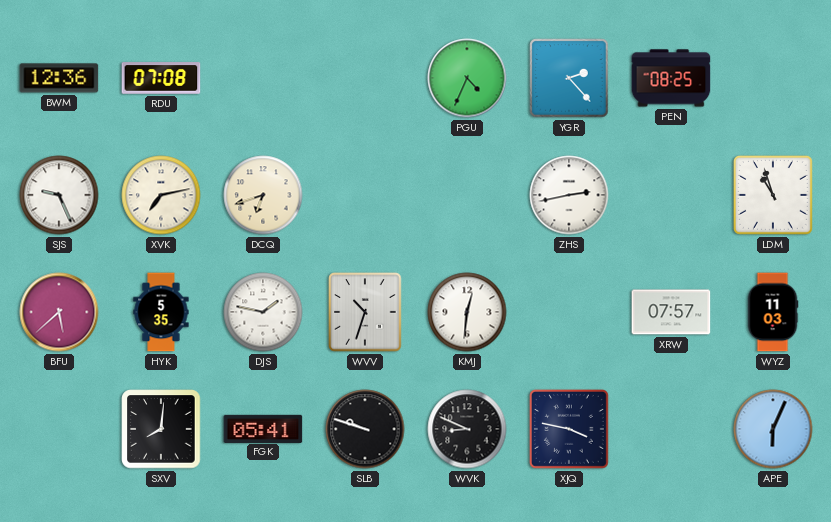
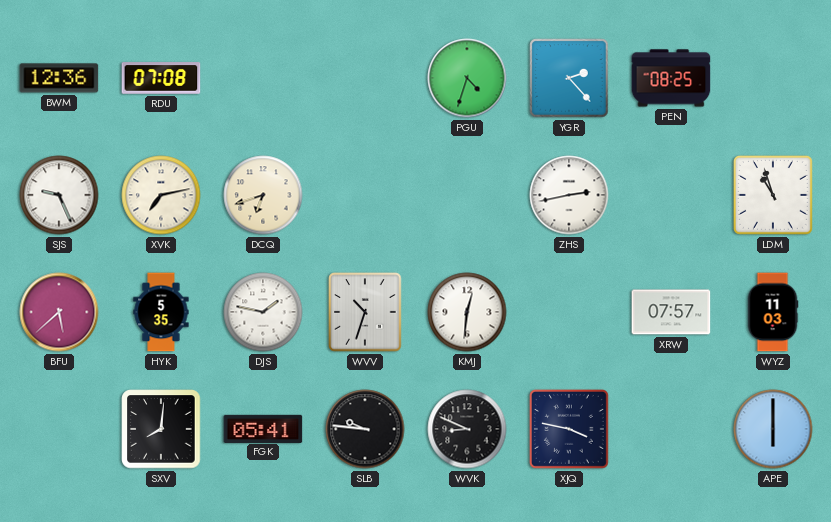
PGU: 4:34 -> 4:33
SLB: 9:48 -> 9:46
APE: 6:04 -> 6:00
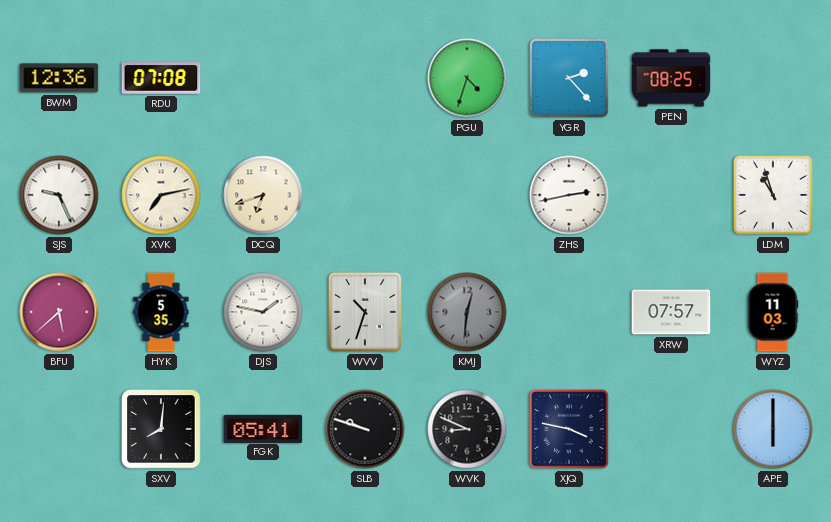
KMJ dial: white -> grey
SLB: 9:46 -> 9:48
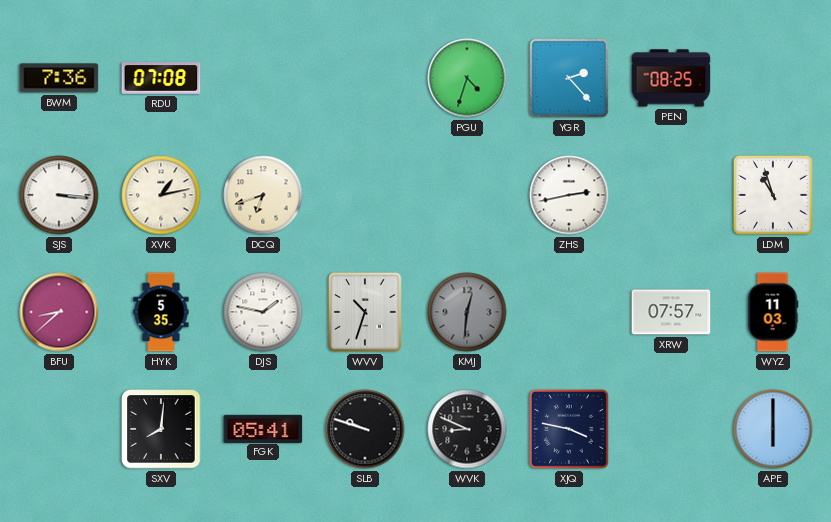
BWM: 12:36 -> 7:36
SJS: 9:26 -> 3:16
XVK: 7:13 -> 1:13
BFU: 5:38 -> 8:38
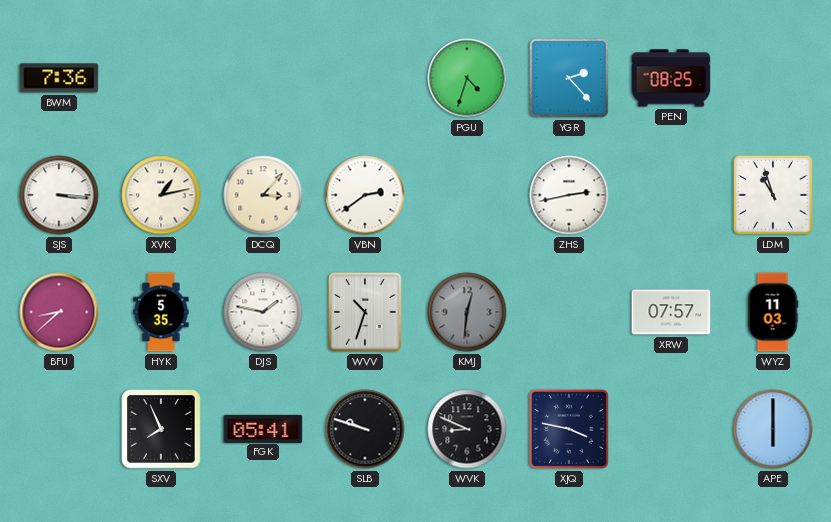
RDU: 07:08 -> none
DCQ: 6:42 -> 3:07
VBN: none -> 2:39
SXV: 8:01 -> 7:56
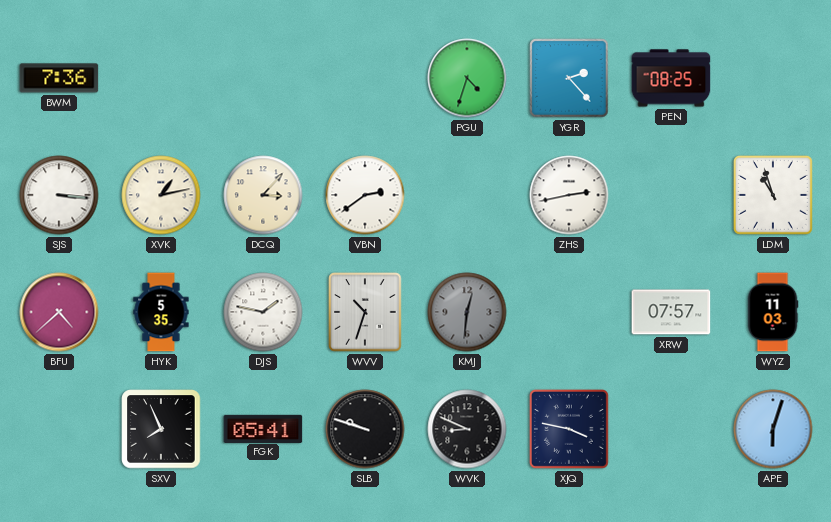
BFU: 8:38 -> 4:38
APE: 6:00 -> 6:03
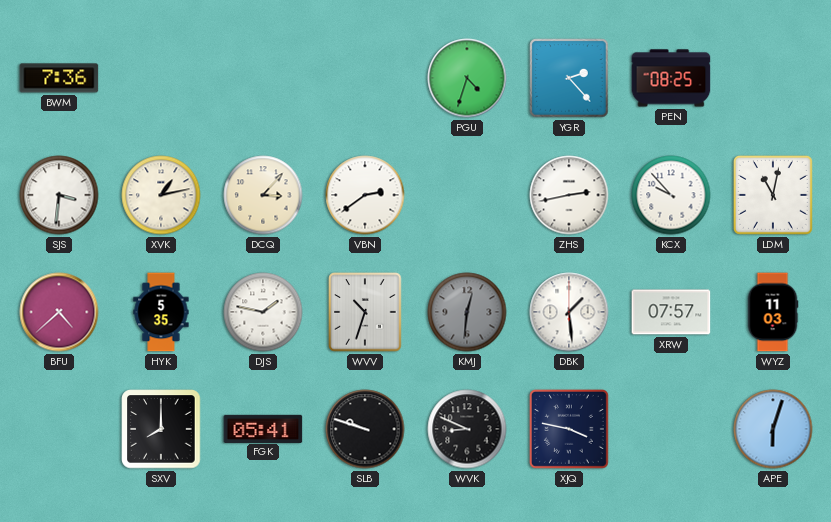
SJS: 3:16 -> 3:31
KCX: none -> 9:53
LDM: 10:57 -> 11:02
DBK: none -> 1:29
SXV: 7:56 -> 8:00
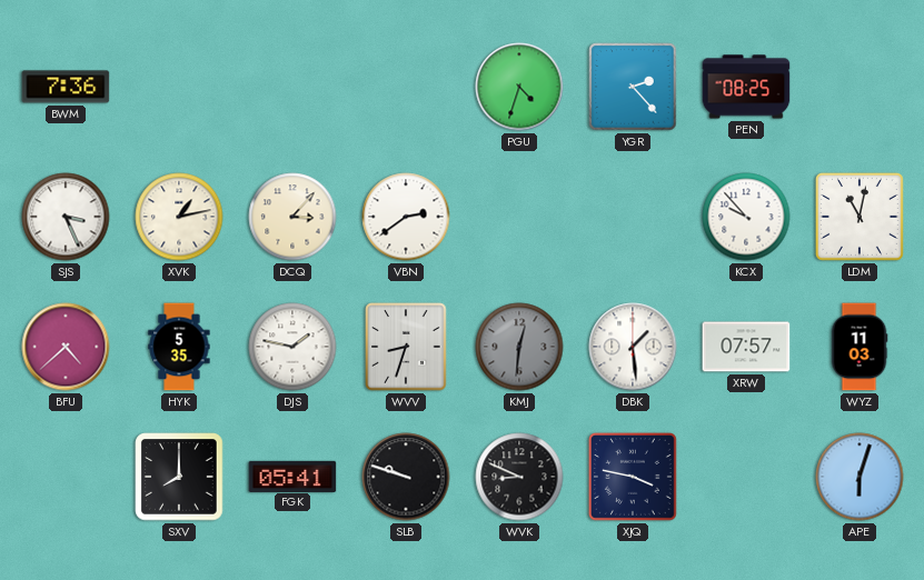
SJS: 3:31 -> 3:26
ZHS: 2:43 -> none
WVV: 10:33 -> 8:33
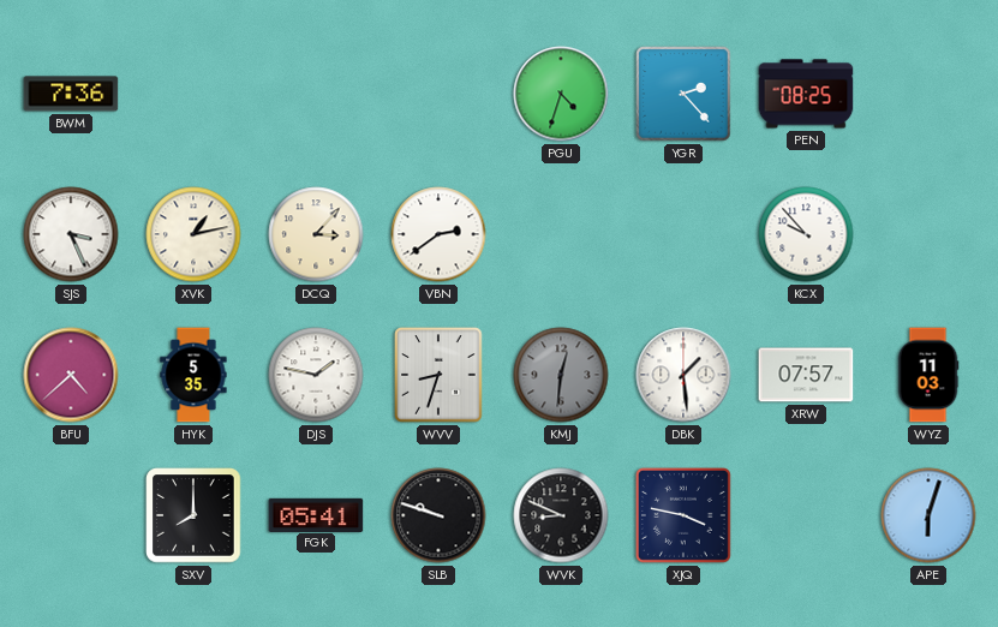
LDM: 11:02 -> none
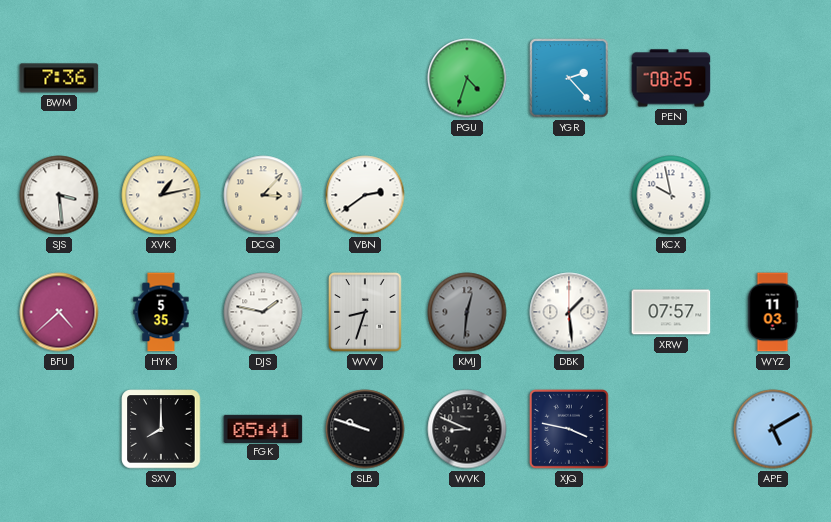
SJS: 3:26 -> 3:29
KCX: 9:53 -> 9:58
APE: 6:03 -> 5:10
